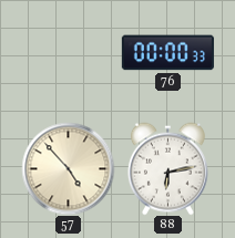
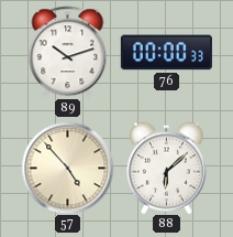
89: none -> 10:12
88: 6:13 -> 6:08
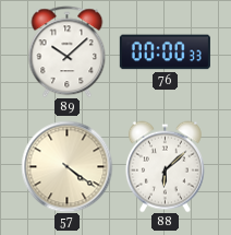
89: 10:12 -> 10:08
57: 4:53 -> 4:21
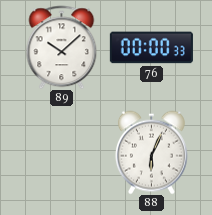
57: 4:21 -> none
88: 6:08 -> 6:04
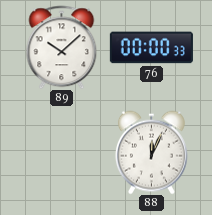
88: 6:04 -> 12:04
